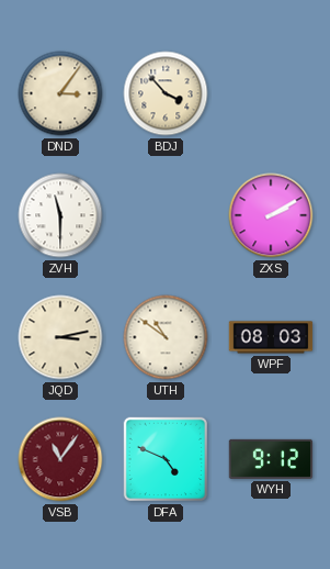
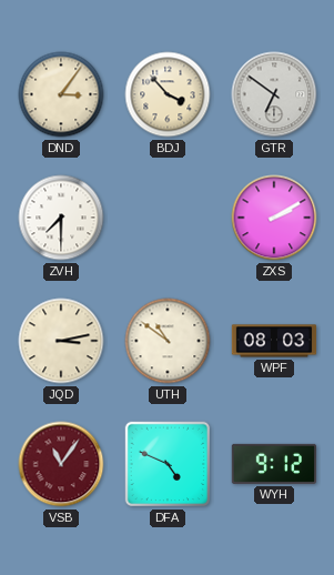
GTR: none -> 6:51
ZVH: 11:30 -> 7:30
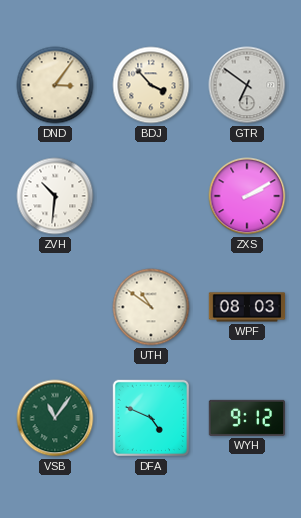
ZVH: 7:30 -> 10:31
JQD: 3:13 -> none
VSB dial: burgundy -> green
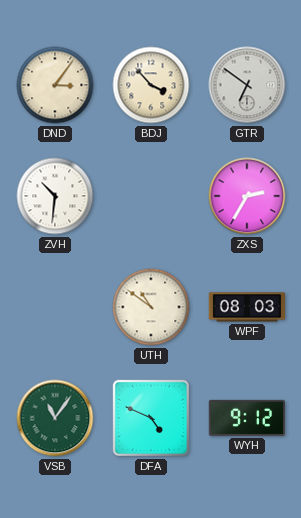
ZXS: 2:10 -> 2:35
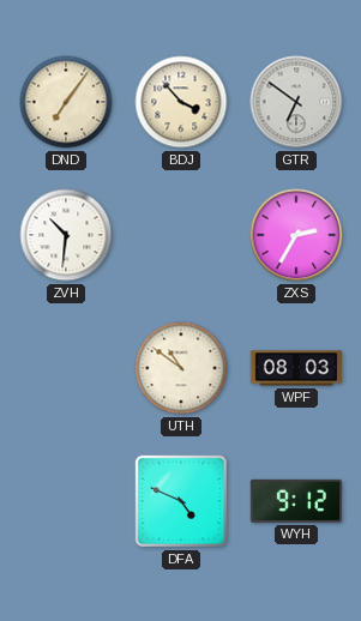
DND: 3:06 -> 7:06
VSB: 11:06 -> none
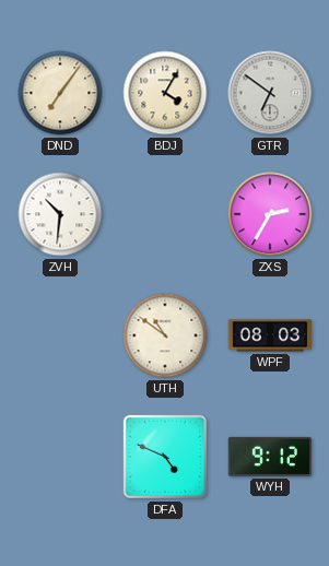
BDJ: 3:53 -> 4:05
